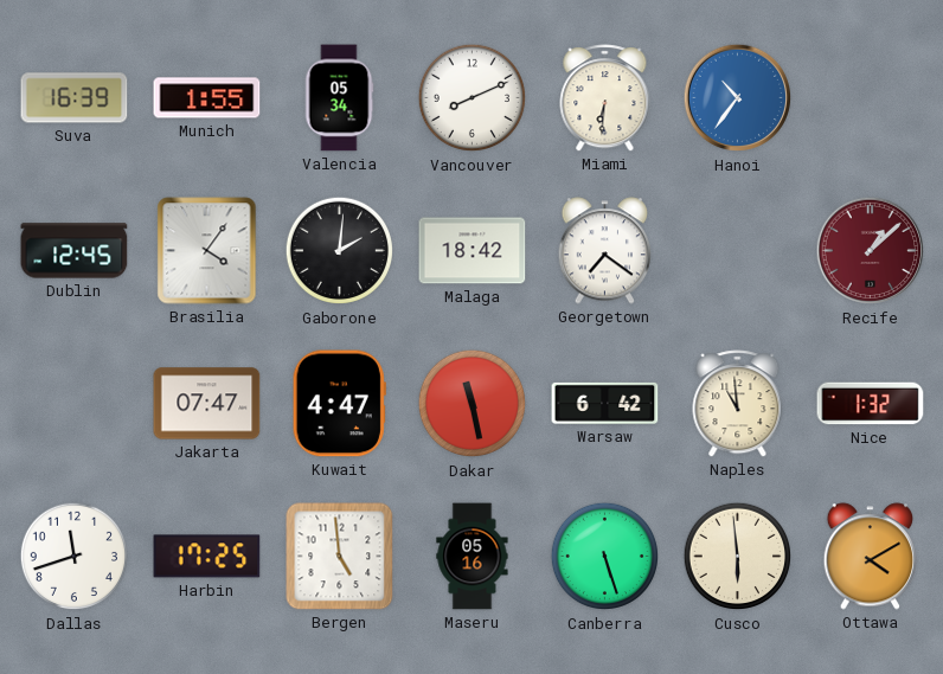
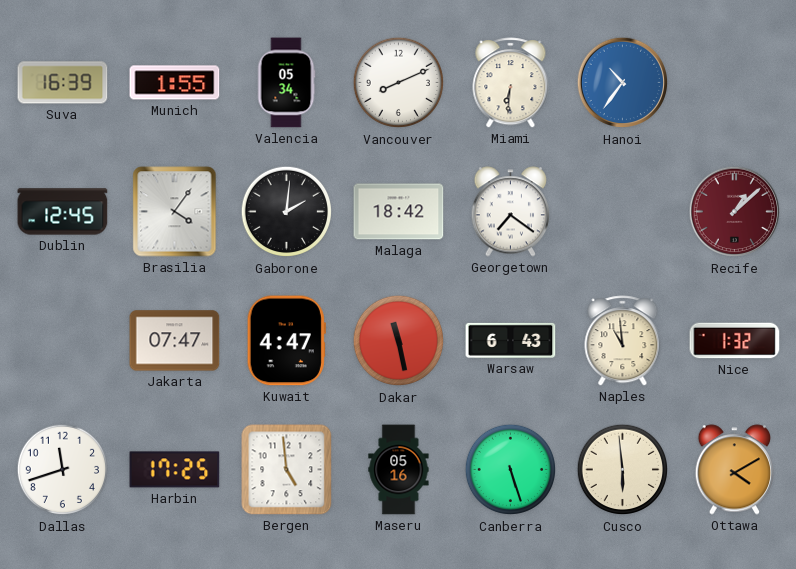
Warsaw: 6:42 -> 6:43
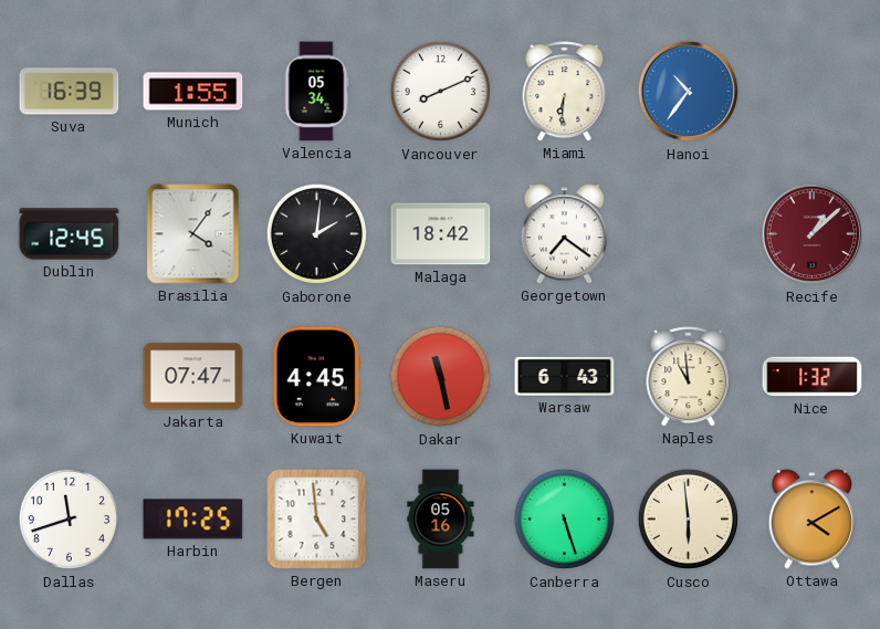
Kuwait: 4:47 -> 4:45
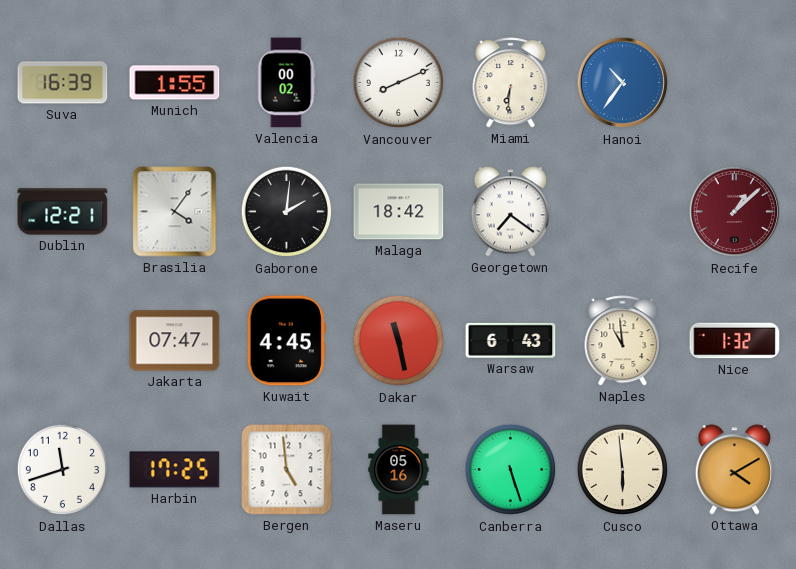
Valencia: 05:34 -> 00:02
Dublin: 12:45 -> 12:21
